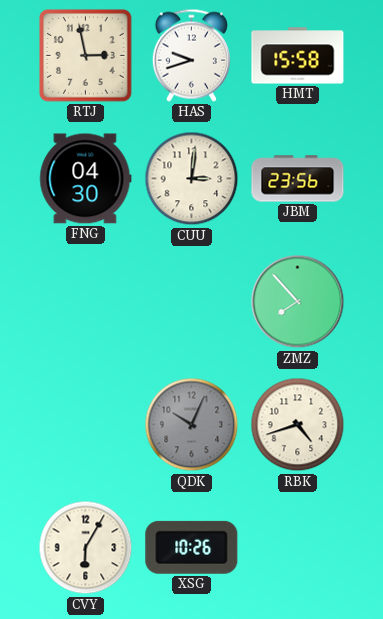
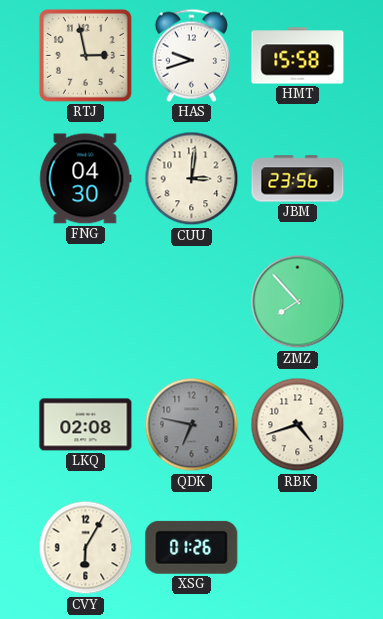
LKQ: none -> 02:08
QDK: 10:04 -> 6:47
XSG: 10:26 -> 01:26
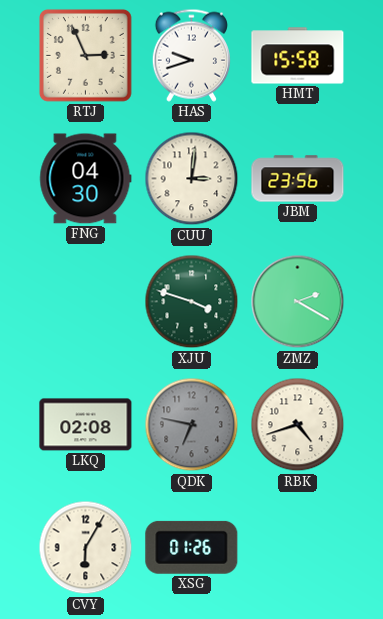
RTJ: 2:58 -> 2:56
XJU: none -> 3:48
ZMZ: 7:53 -> 2:20
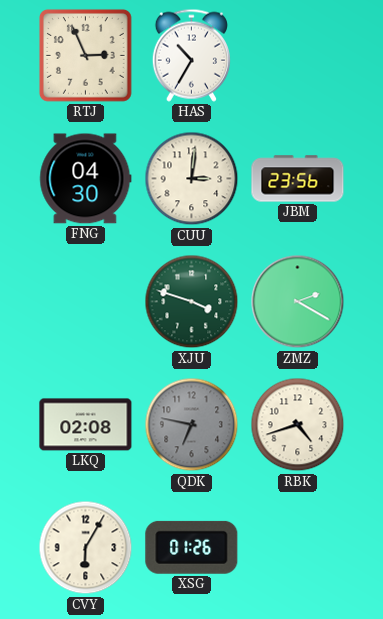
HAS: 9:42 -> 10:35
HMT: 15:58 -> none
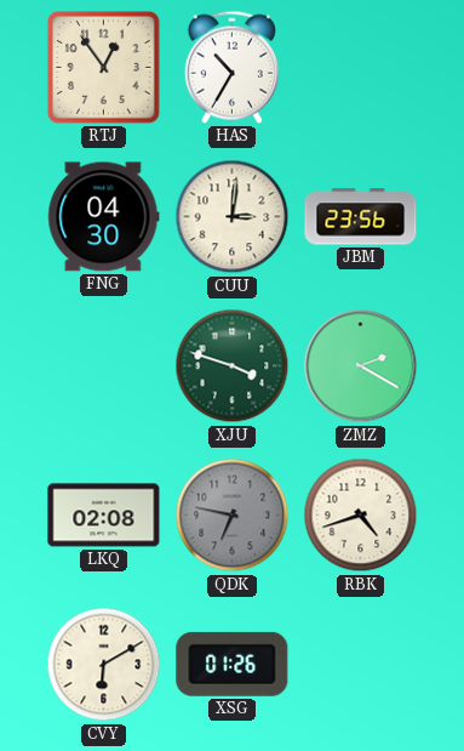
RTJ: 2:56 -> 12:54
CVY: 6:05 -> 6:10
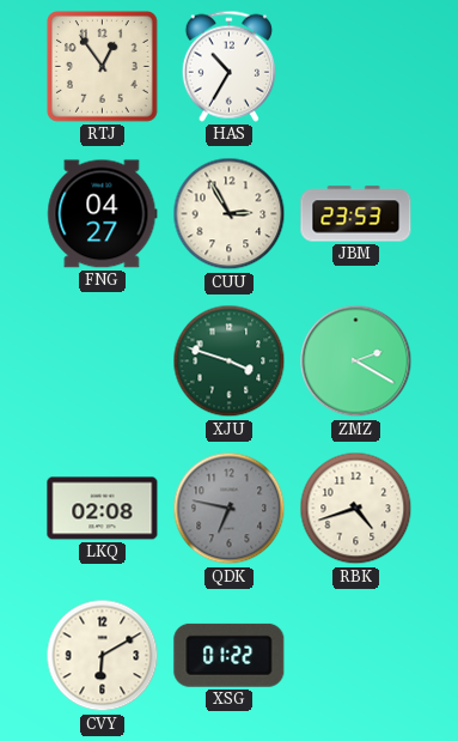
FNG: 04:30 -> 04:27
CUU: 3:01 -> 2:55
JBM: 23:56 -> 23:53
XSG: 01:26 -> 01:22
